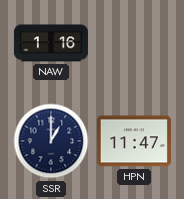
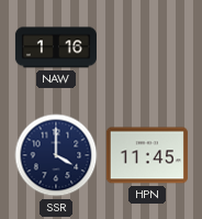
SSR: 1:00 -> 4:00
HPN: 11:47 -> 11:45
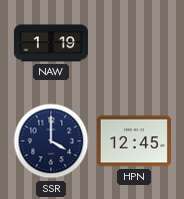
NAW: 1:16 -> 1:19
HPN: 11:45 -> 12:45
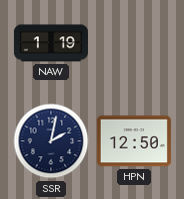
SSR: 4:00 -> 2:02
HPN: 12:45 -> 12:50
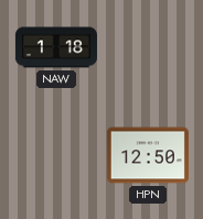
NAW: 1:19 -> 1:18
SSR: 2:02 -> none
